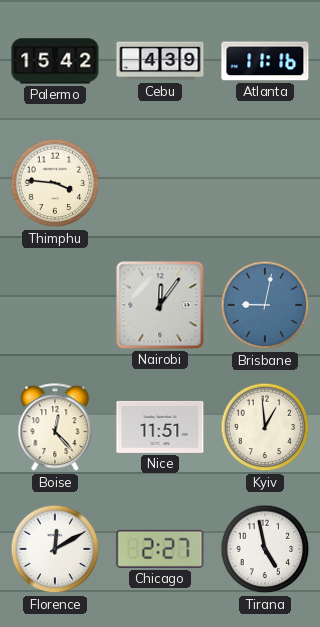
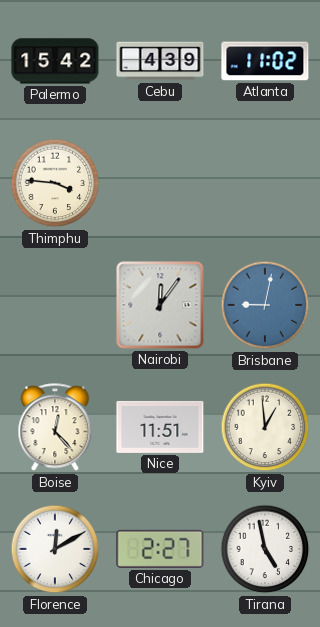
Atlanta: 11:16 -> 11:02
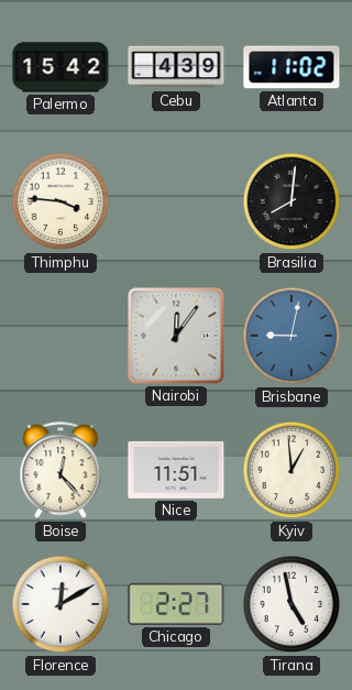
Brasilia: none -> 8:01
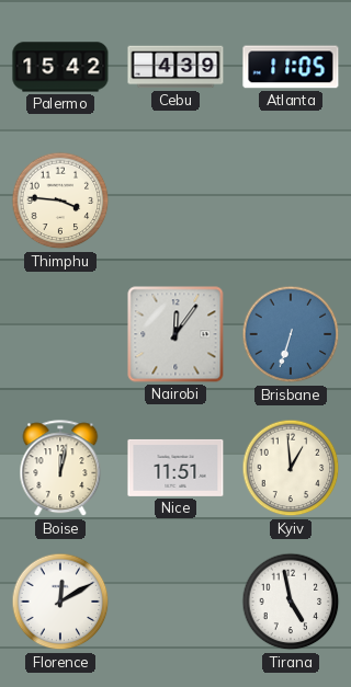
Atlanta: 11:02 -> 11:05
Brasilia: 8:01 -> none
Brisbane: 9:02 -> 6:33
Boise: 12:23 -> 12:02
Chicago: 2:27 -> none
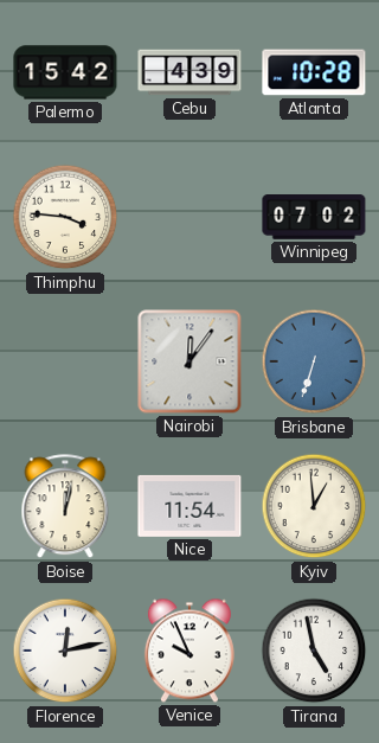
Atlanta: 11:05 -> 10:28
Winnipeg: none -> 07:02
Nice: 11:51 -> 11:54
Florence: 12:10 -> 12:13
Venice: none -> 9:56
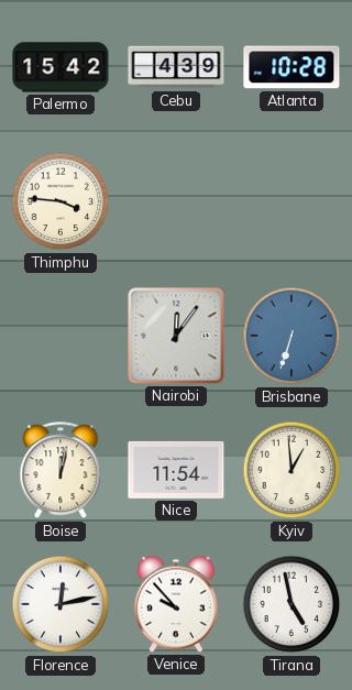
Winnipeg: 07:02 -> none
Venice: 9:56 -> 9:53
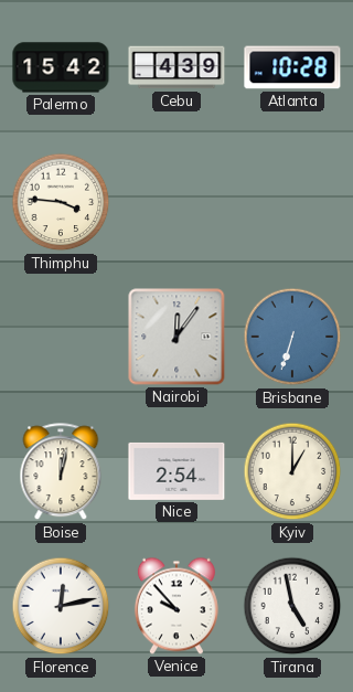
Nice: 11:54 -> 2:54
Kyiv: 12:59 -> 1:00
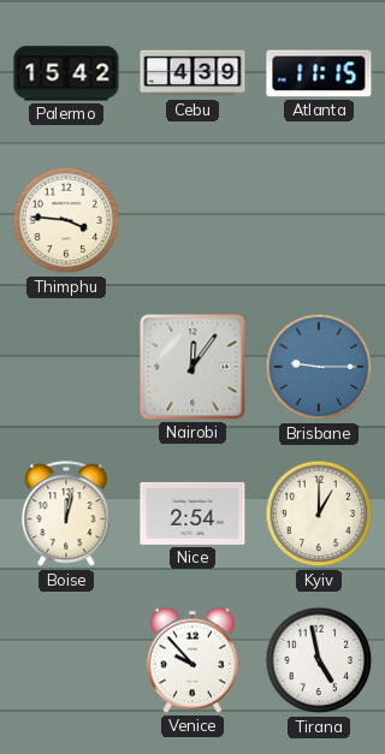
Atlanta: 10:28 -> 11:15
Brisbane: 6:33 -> 9:15
Florence: 12:13 -> none
